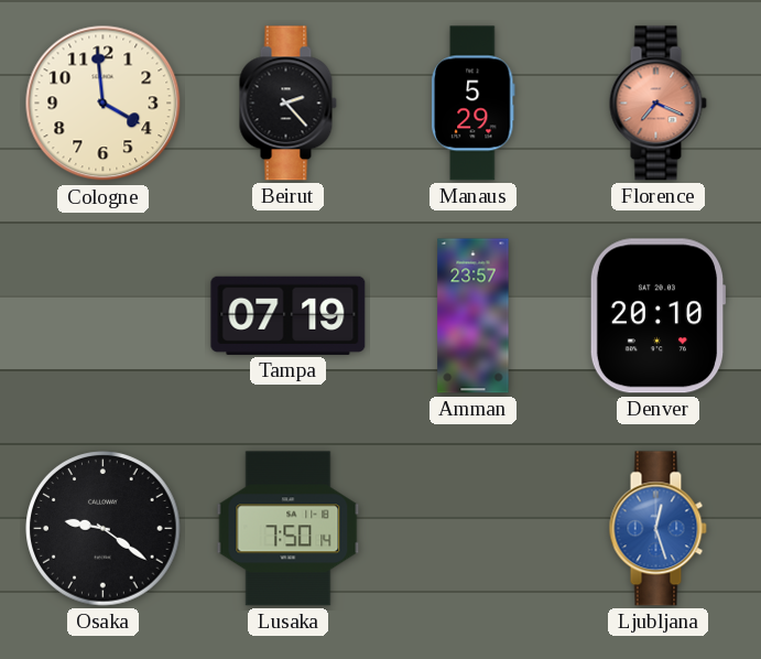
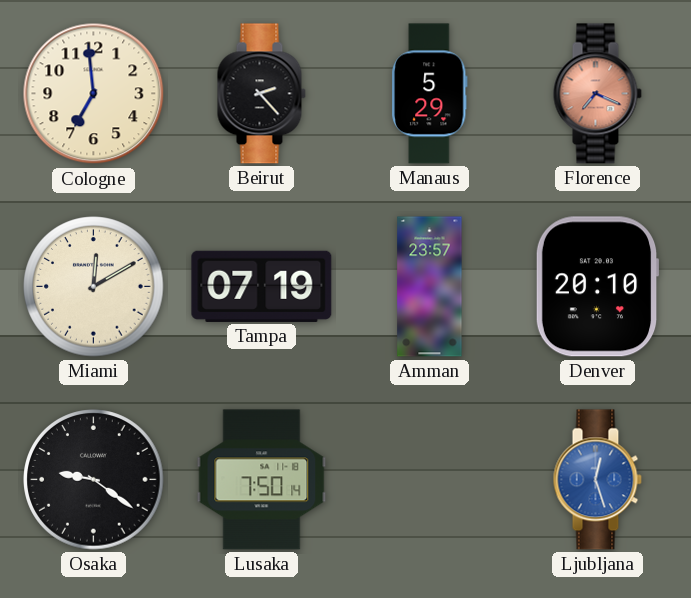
Cologne: 3:59 -> 6:59
Miami: none -> 12:10
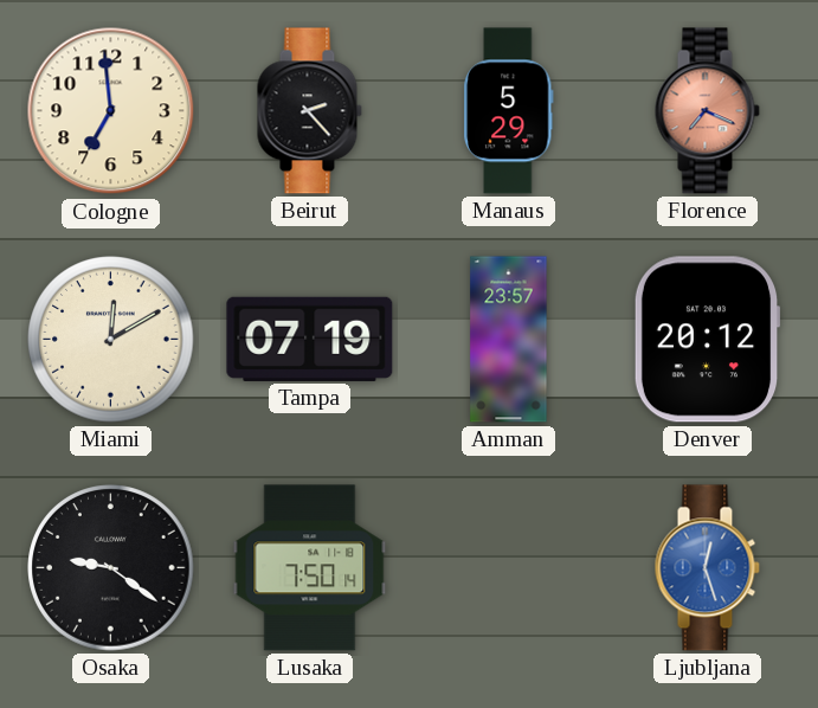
Denver: 20:10 -> 20:12
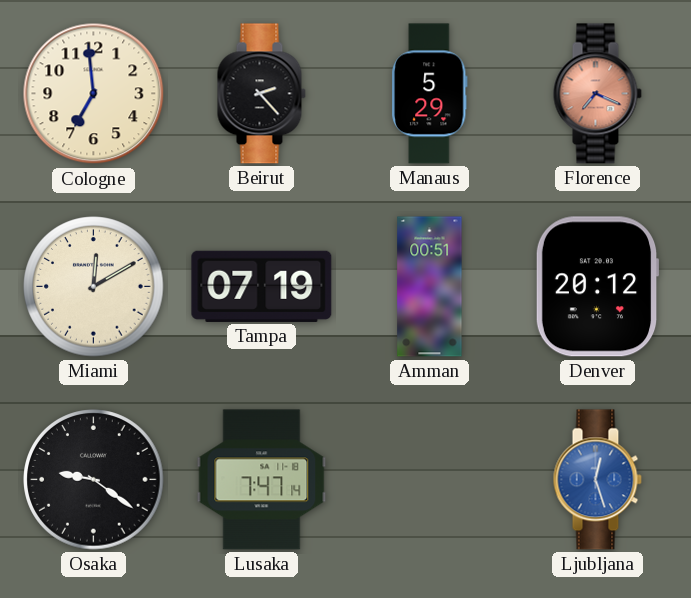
Amman: 23:57 -> 00:51
Lusaka: 7:50 -> 7:47
